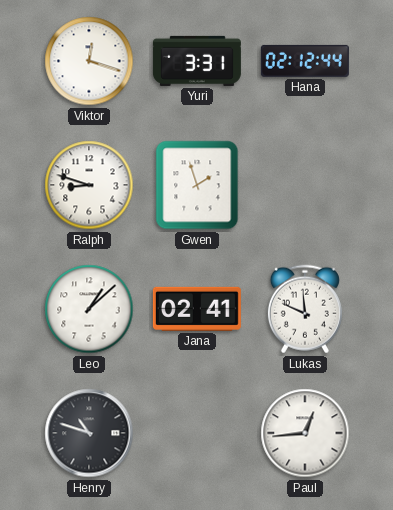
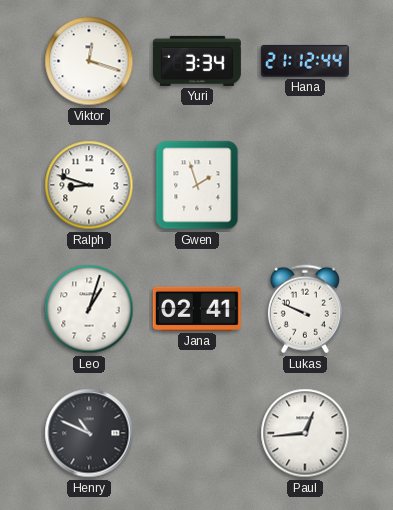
Yuri: 3:31 -> 3:34
Hana: 02:12 -> 21:12
Leo: 1:08 -> 1:03
Lukas: 11:49 -> 9:49
Henry: 10:48 -> 10:49
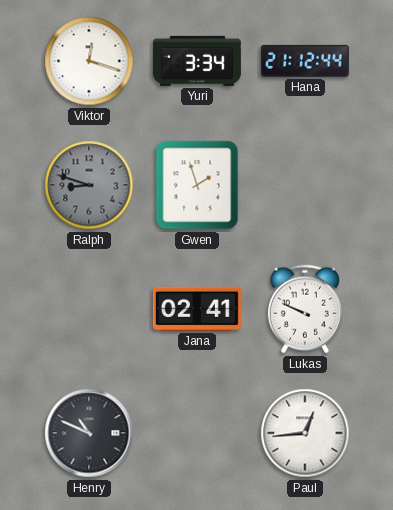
Ralph dial: white -> grey
Leo: 1:03 -> none
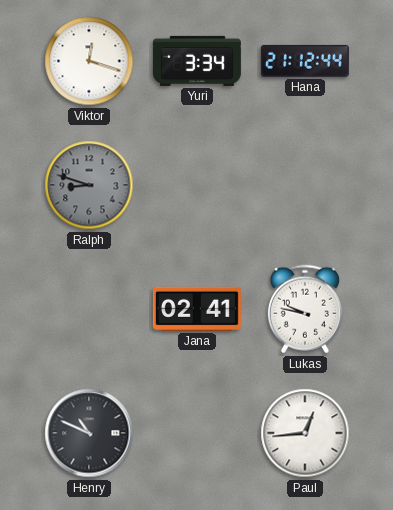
Gwen: 1:57 -> none
Lukas: 9:49 -> 9:47
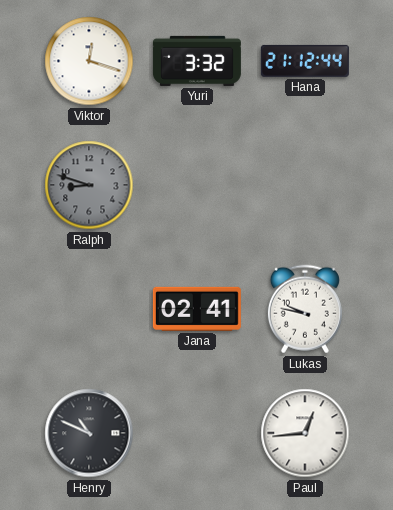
Yuri: 3:34 -> 3:32
